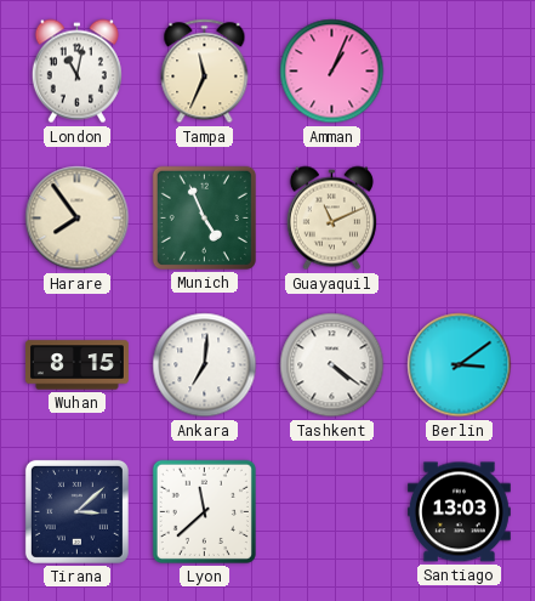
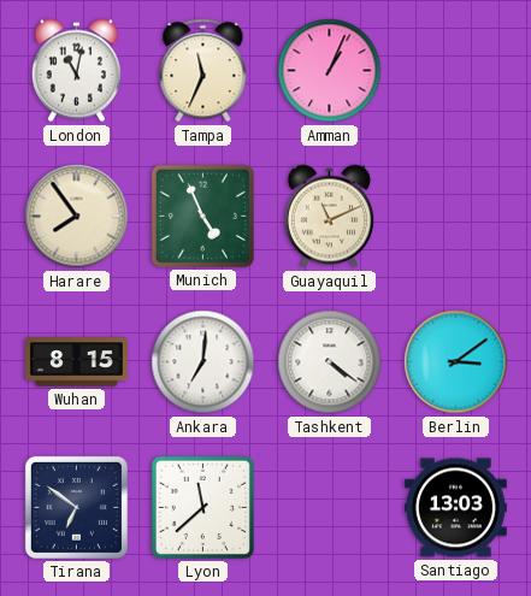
Tirana: 3:08 -> 6:51
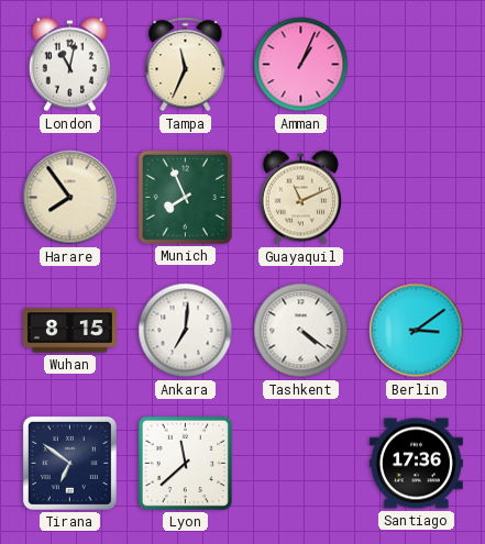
Munich: 4:56 -> 7:56
Santiago: 13:03 -> 17:36
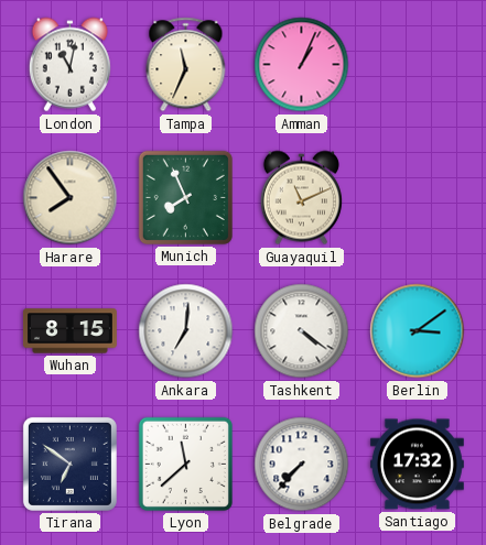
Belgrade: none -> 7:37
Santiago: 17:36 -> 17:32
